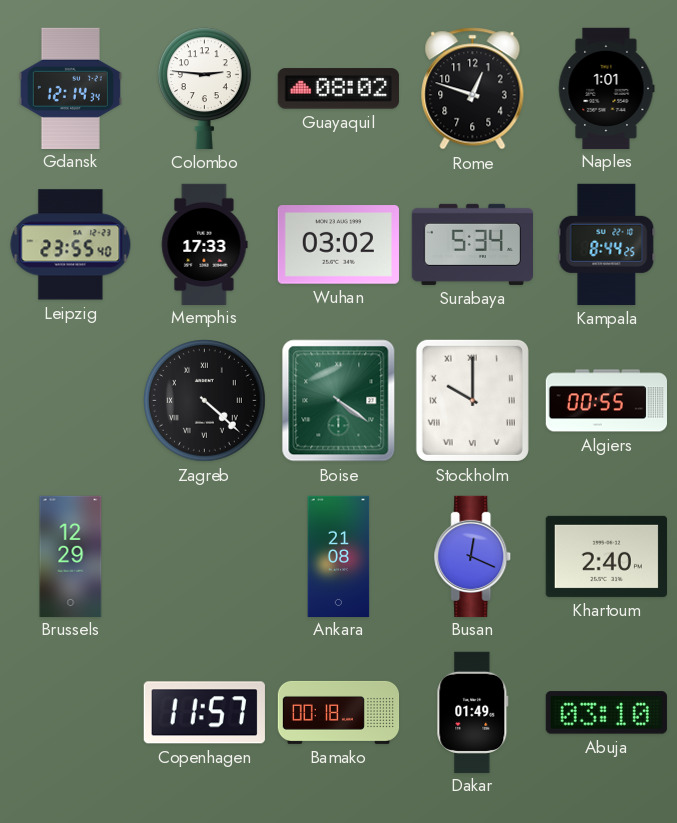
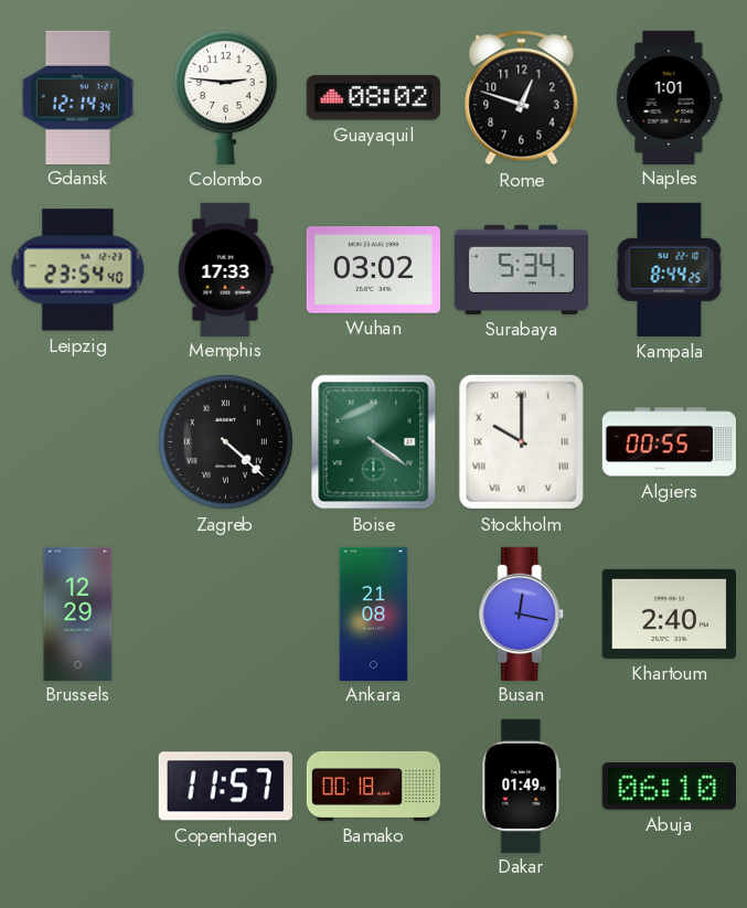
Leipzig: 23:55 -> 23:54
Busan: 12:19 -> 12:17
Abuja: 03:10 -> 06:10
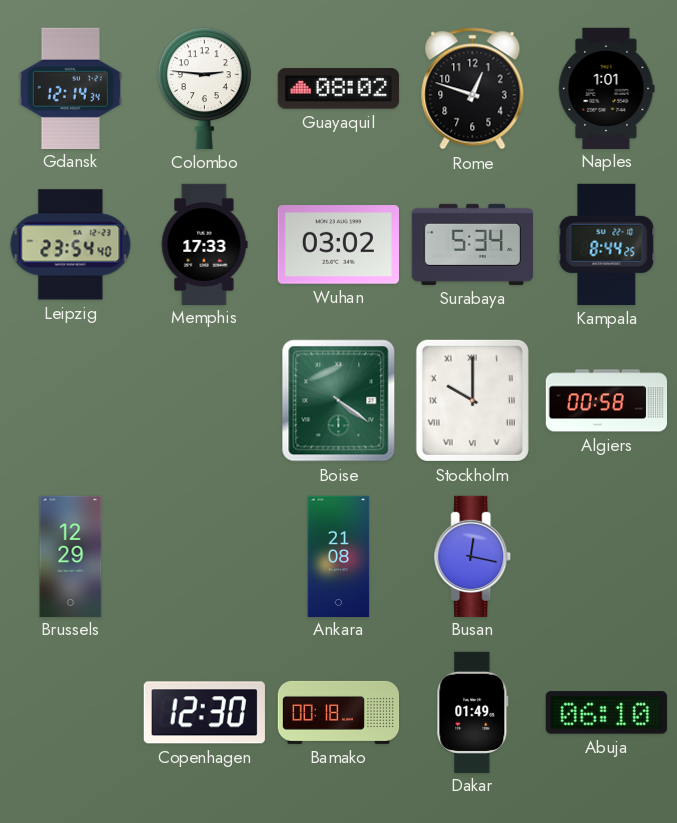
Zagreb: 4:22 -> none
Algiers: 00:55 -> 00:58
Khartoum: 2:40 -> none
Copenhagen: 11:57 -> 12:30
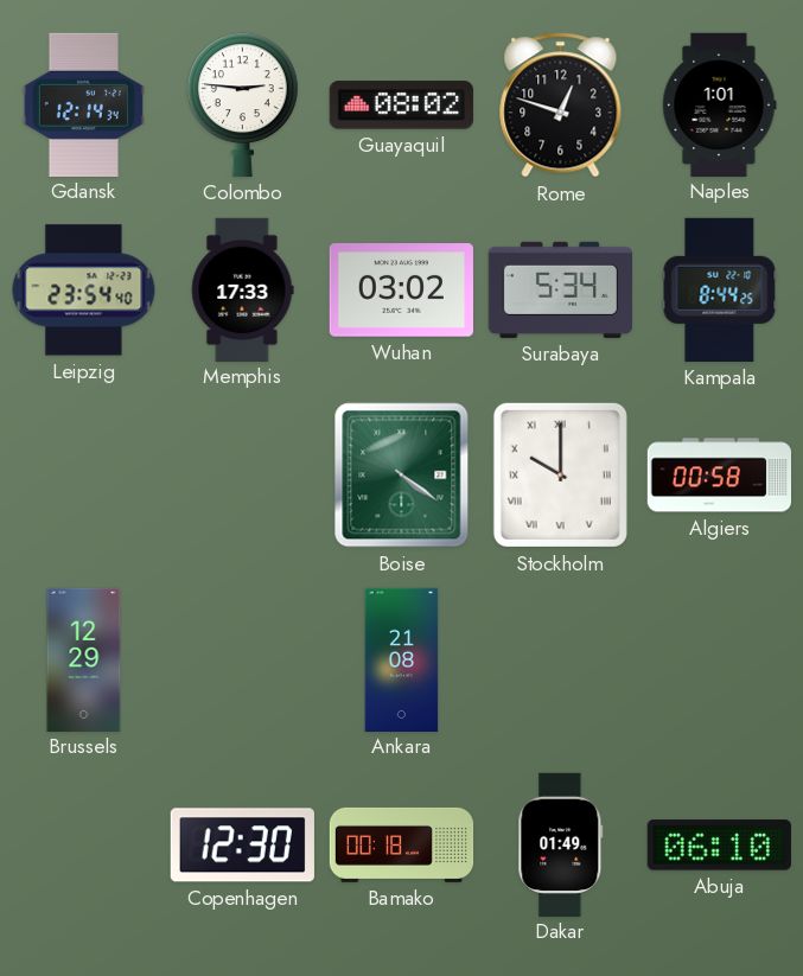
Busan: 12:17 -> none
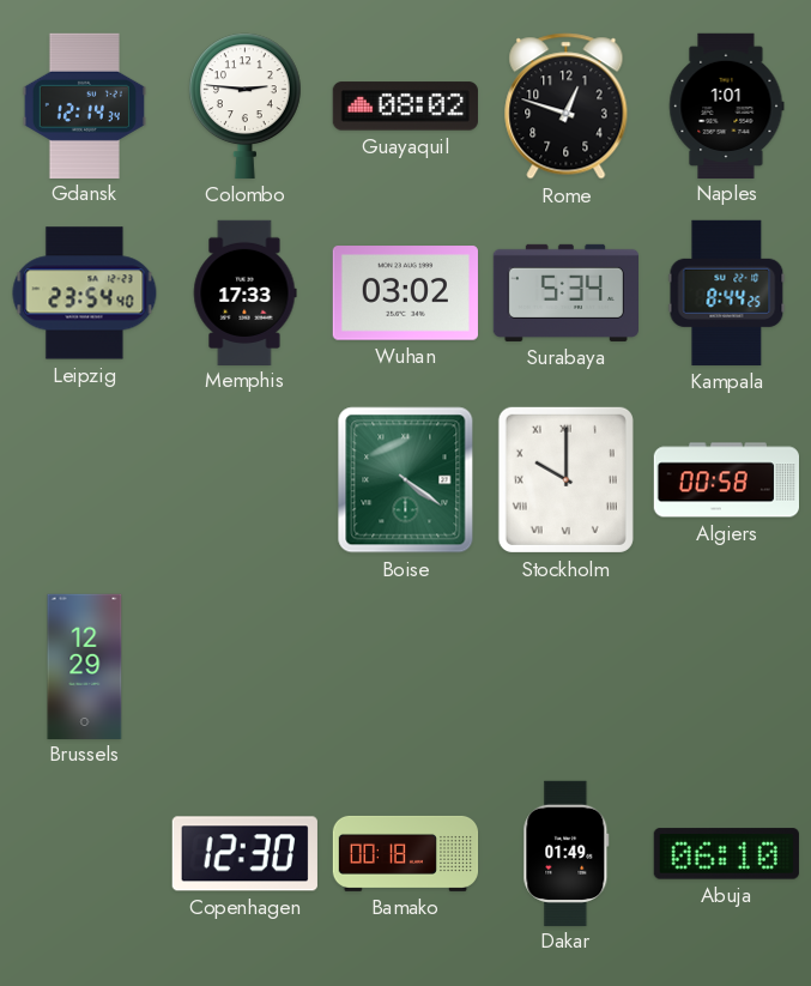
Ankara: 21:08 -> none
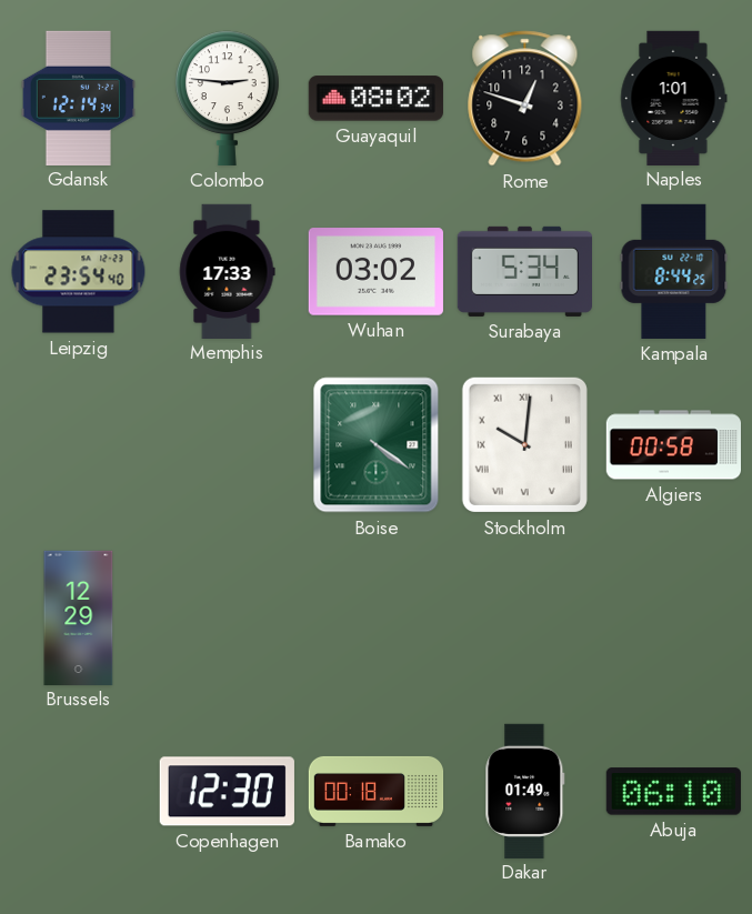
Stockholm: 10:00 -> 10:01
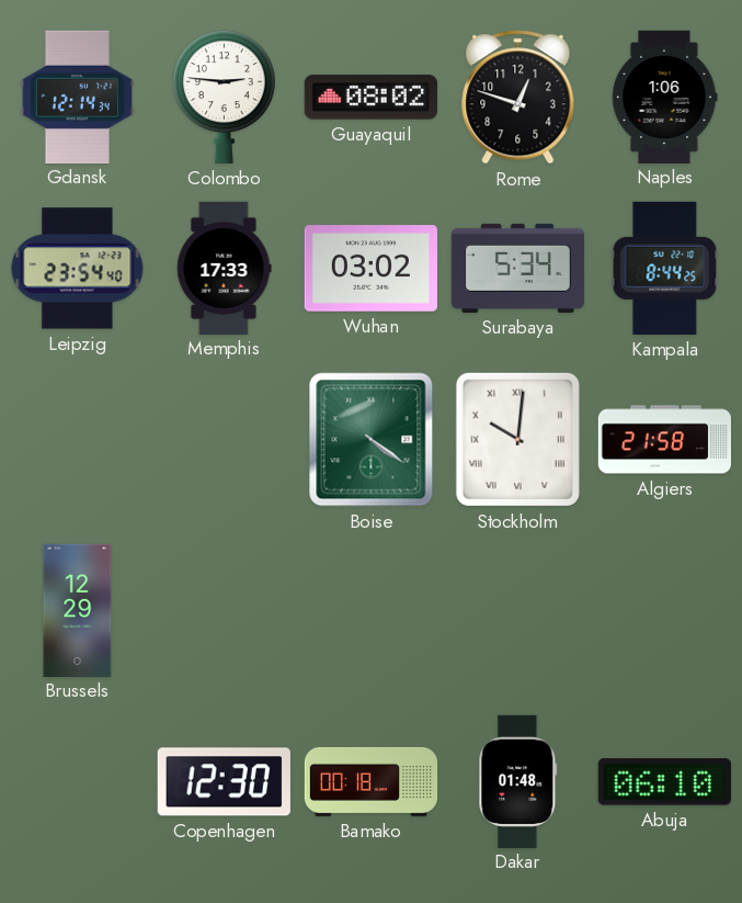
Naples: 1:01 -> 1:06
Algiers: 00:58 -> 21:58
Dakar: 01:49 -> 01:48
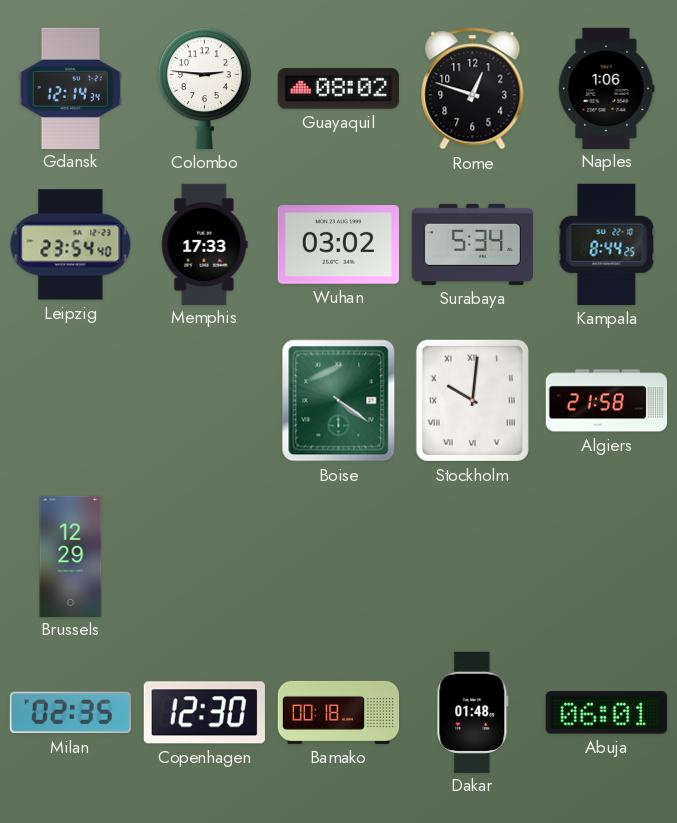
Milan: none -> 02:35
Abuja: 06:10 -> 06:01
